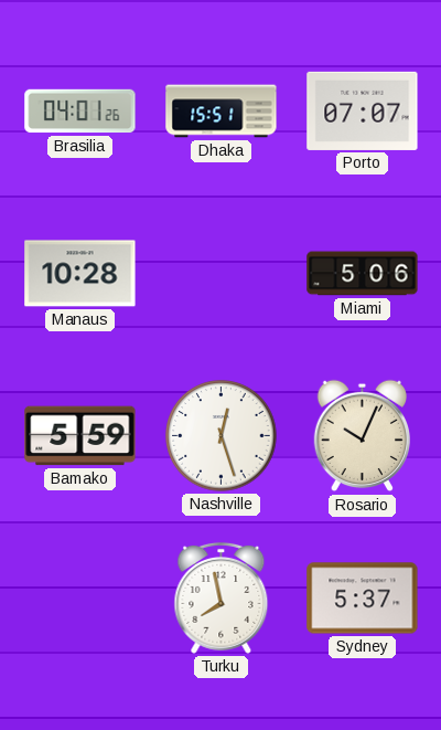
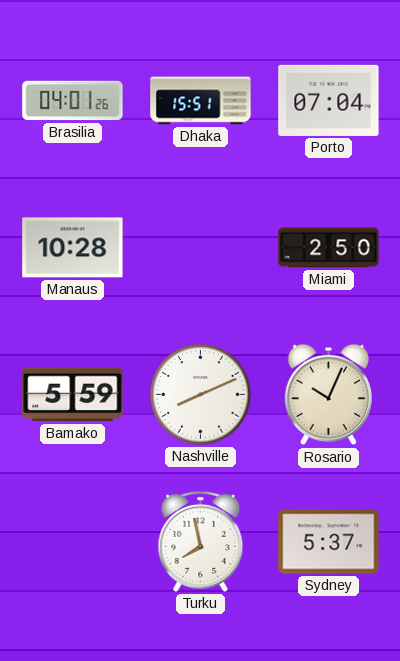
Porto: 07:07 -> 07:04
Miami: 5:06 -> 2:50
Nashville: 12:27 -> 8:11
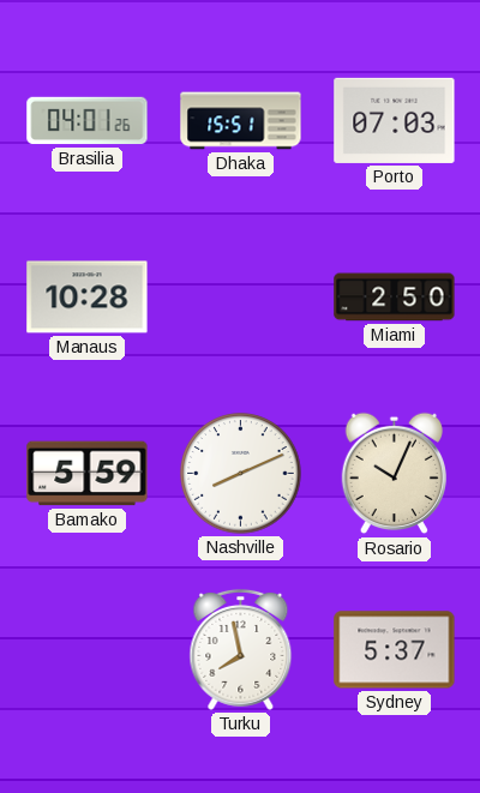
Porto: 07:04 -> 07:03
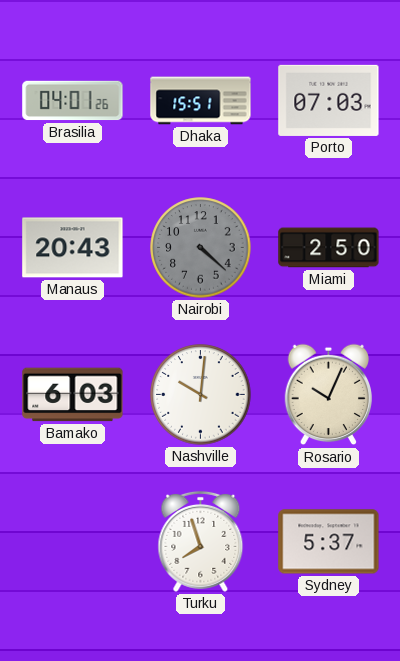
Manaus: 10:28 -> 20:43
Nairobi: none -> 4:22
Bamako: 5:59 -> 6:03
Nashville: 8:11 -> 10:01
Turku: 7:58 -> 7:57
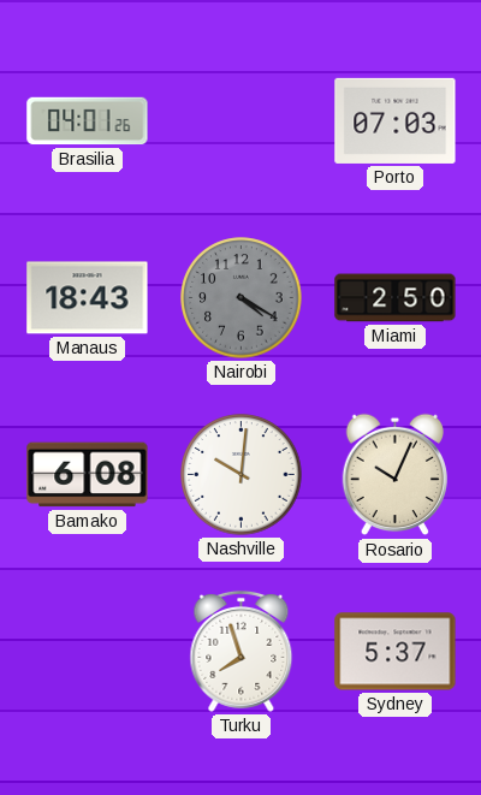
Dhaka: 15:51 -> none
Manaus: 20:43 -> 18:43
Nairobi: 4:22 -> 4:20
Bamako: 6:03 -> 6:08
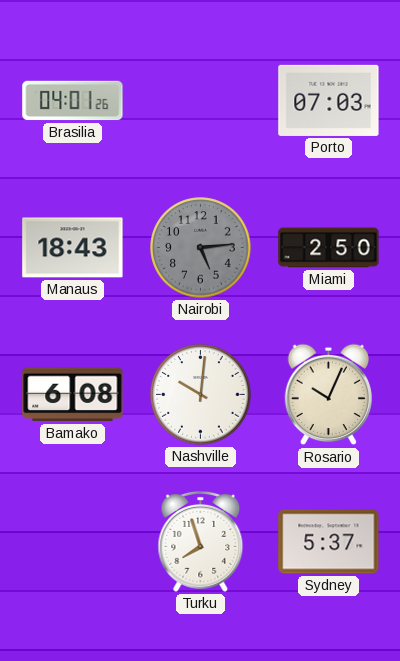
Nairobi: 4:20 -> 5:14
